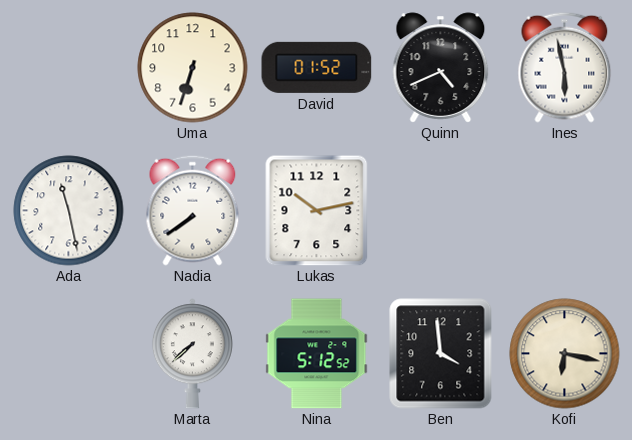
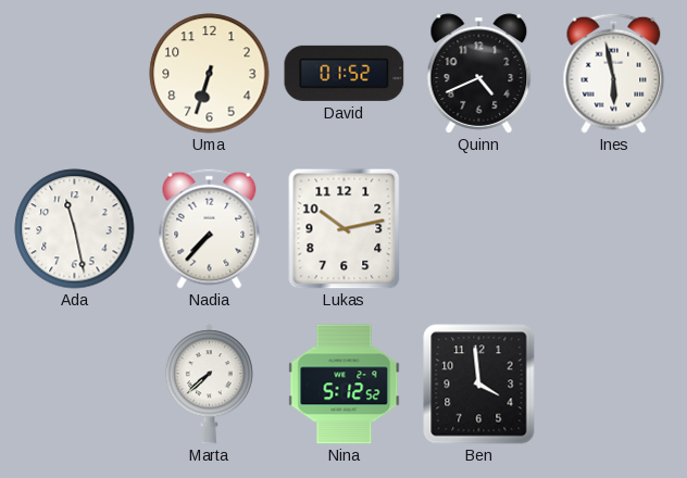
Nadia: 7:39 -> 7:37
Kofi: 6:17 -> none
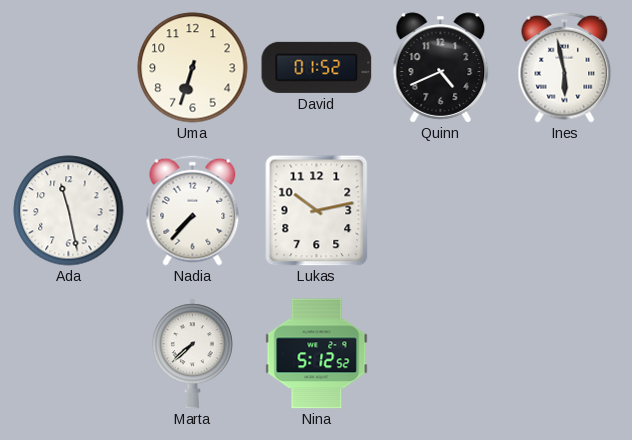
Ben: 3:59 -> none
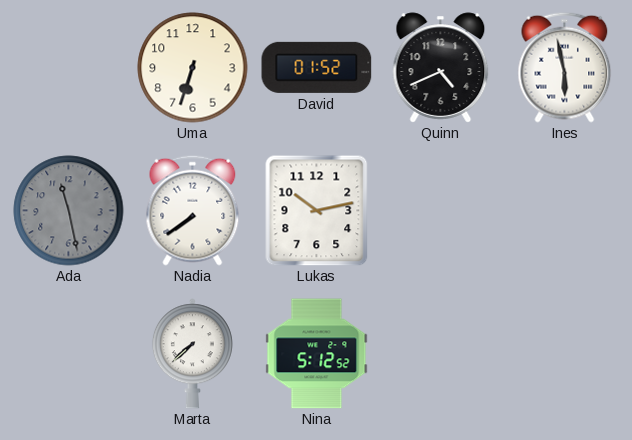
Ada dial: white -> grey
Nadia: 7:37 -> 7:39
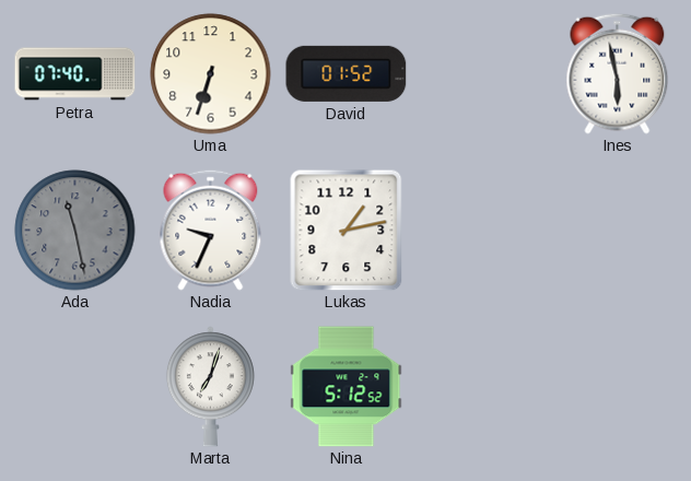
Petra: none -> 07:40
Quinn: 4:41 -> none
Nadia: 7:39 -> 9:34
Lukas: 10:13 -> 1:13
Marta: 7:38 -> 7:03
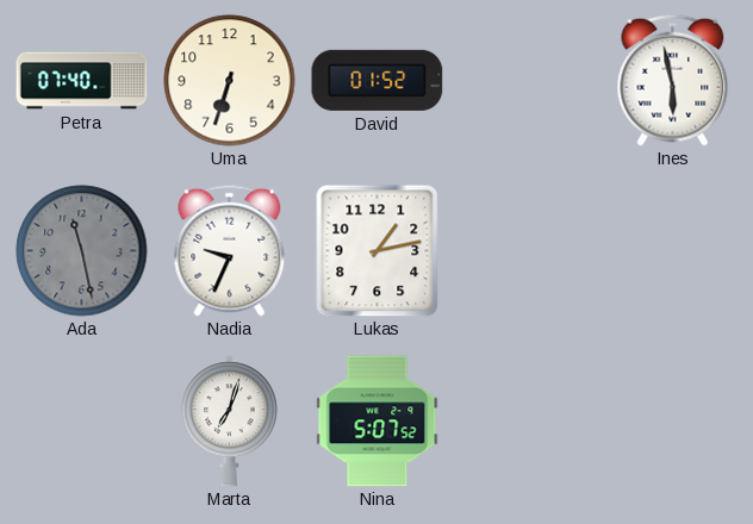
Nina: 5:12 -> 5:07
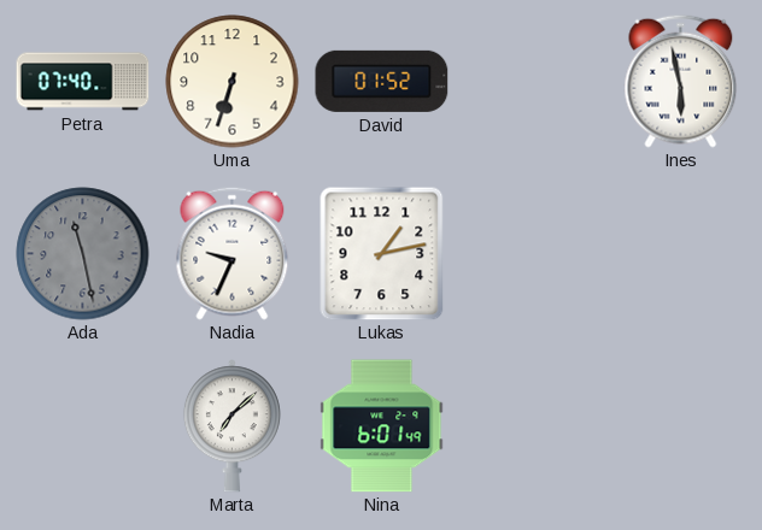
Marta: 7:03 -> 7:08
Nina: 5:07 -> 6:01
